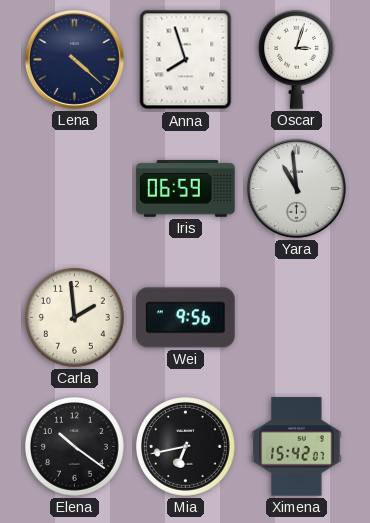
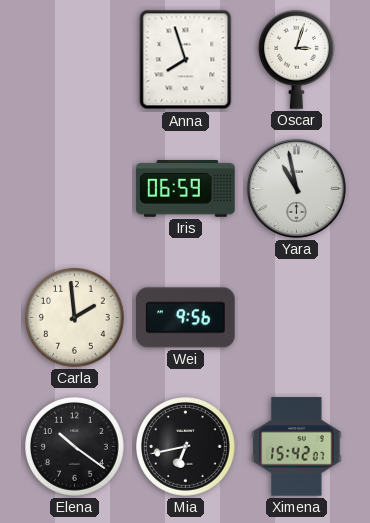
Lena: 4:22 -> none
Yara: 10:59 -> 10:58
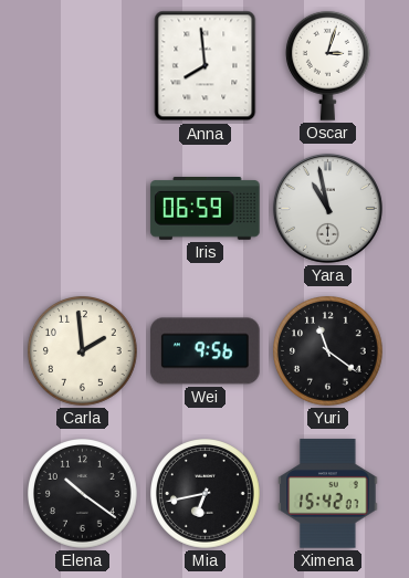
Anna: 7:57 -> 7:59
Yuri: none -> 11:21
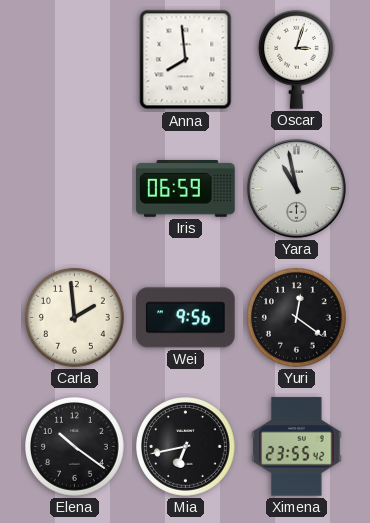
Yuri: 11:21 -> 12:21
Ximena: 15:42 -> 23:55
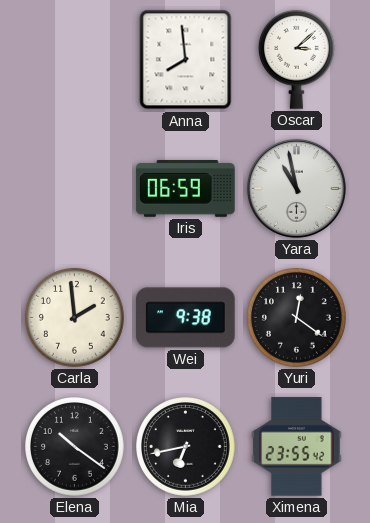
Oscar: 3:03 -> 3:08
Wei: 9:56 -> 9:38
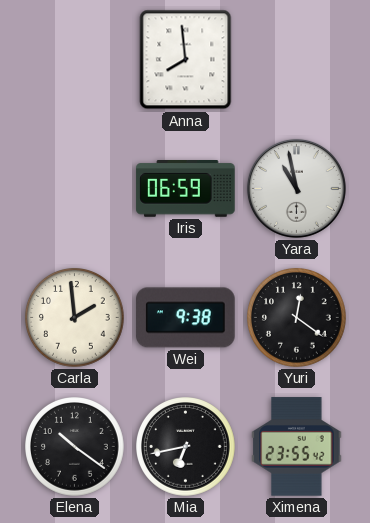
Oscar: 3:08 -> none
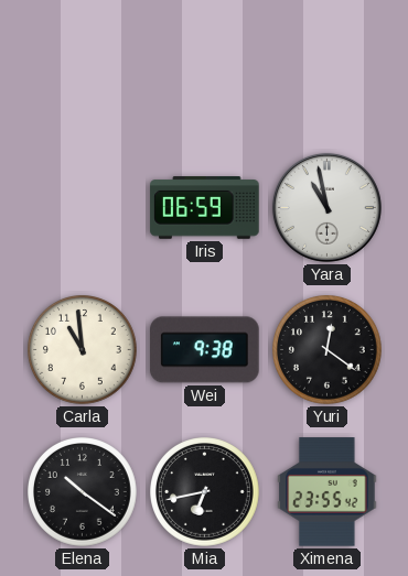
Anna: 7:59 -> none
Carla: 1:59 -> 10:59
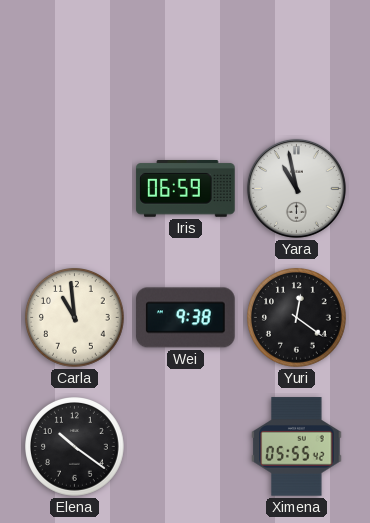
Mia: 6:43 -> none
Ximena: 23:55 -> 05:55
